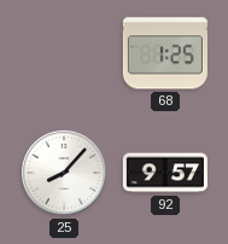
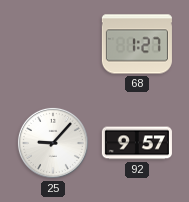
68: 1:25 -> 1:27
25: 8:07 -> 9:07
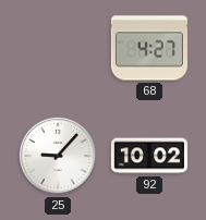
68: 1:27 -> 4:27
92: 9:57 -> 10:02
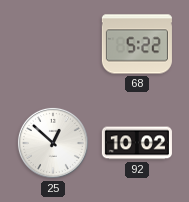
68: 4:27 -> 5:22
25: 9:07 -> 12:52
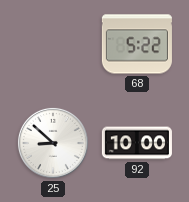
25: 12:52 -> 8:52
92: 10:02 -> 10:00
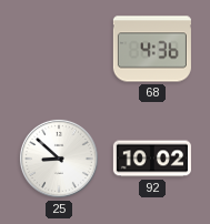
68: 5:22 -> 4:36
92: 10:00 -> 10:02
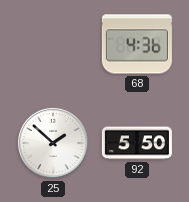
25: 8:52 -> 1:52
92: 10:02 -> 5:50
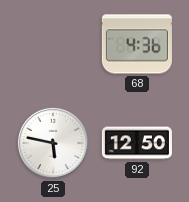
25: 1:52 -> 5:47
92: 5:50 -> 12:50
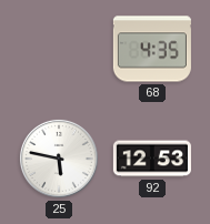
68: 4:36 -> 4:35
92: 12:50 -> 12:53
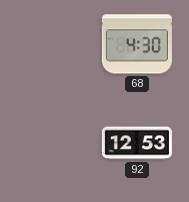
68: 4:35 -> 4:30
25: 5:47 -> none
